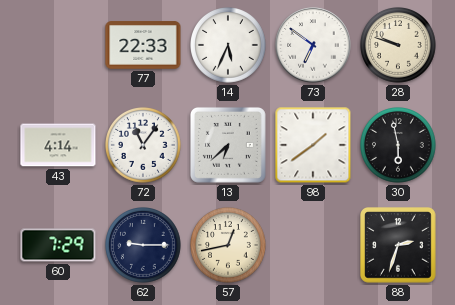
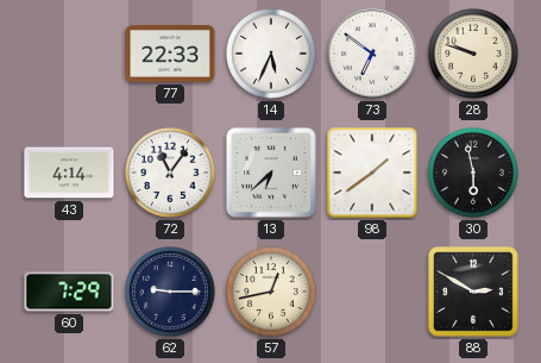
88: 2:33 -> 2:50
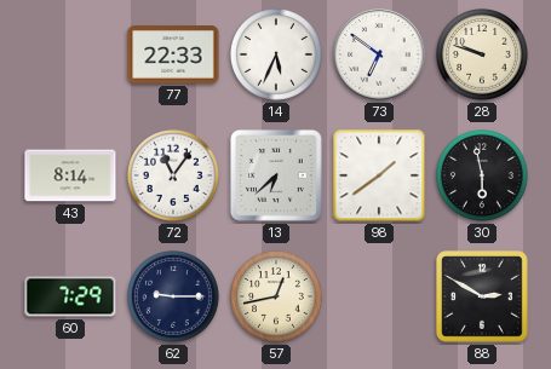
43: 4:14 -> 8:14
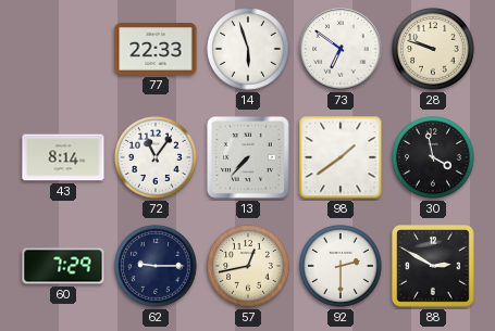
14: 5:34 -> 5:57
13: 6:38 -> 7:37
30: 5:58 -> 3:58
92: none -> 2:30
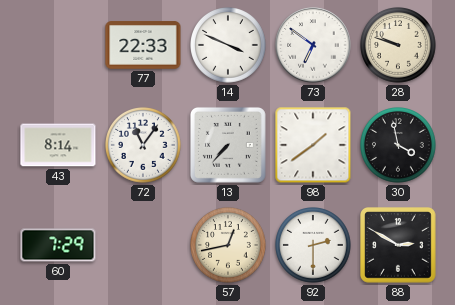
14: 5:57 -> 3:49
62: 9:15 -> none
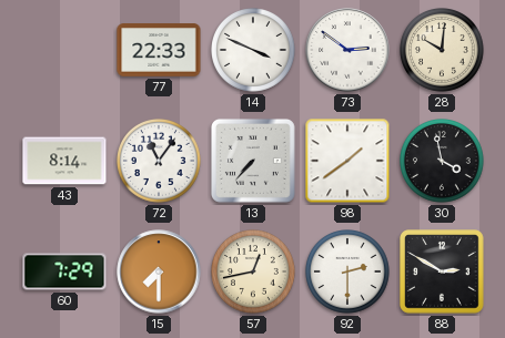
73: 6:51 -> 2:51
28: 9:48 -> 10:01
15: none -> 7:30
